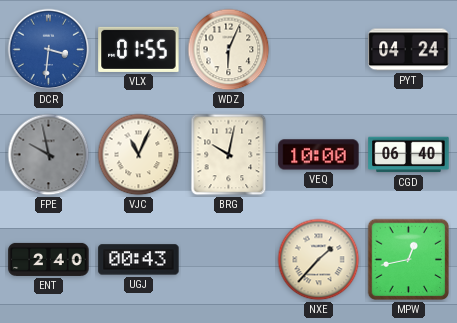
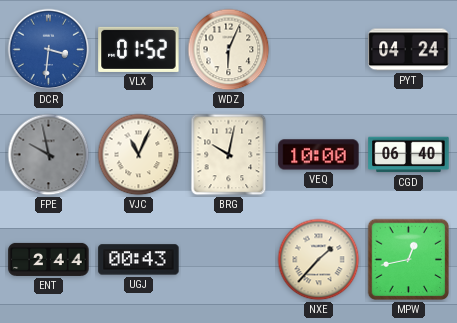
VLX: 01:55 -> 01:52
ENT: 2:40 -> 2:44
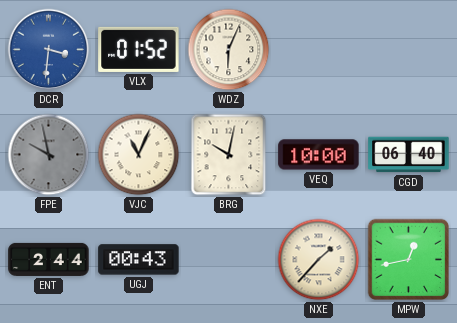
PYT: 04:24 -> none
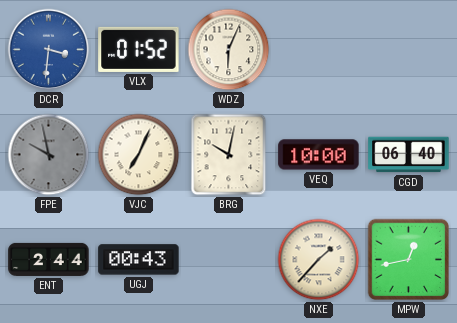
VJC: 11:04 -> 7:04
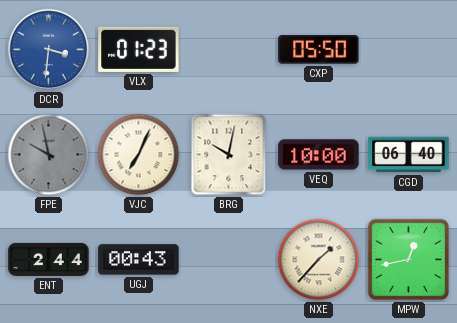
VLX: 01:52 -> 01:23
WDZ: 6:04 -> none
CXP: none -> 05:50
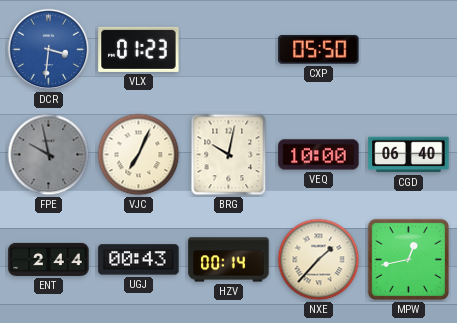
HZV: none -> 00:14
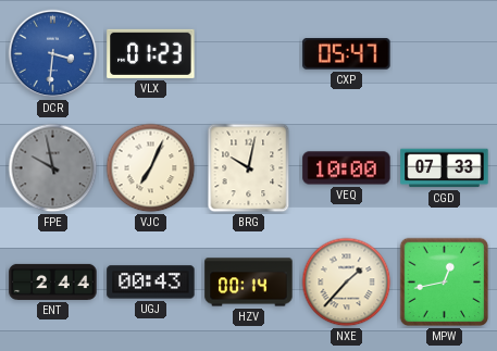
CXP: 05:50 -> 05:47
CGD: 06:40 -> 07:33
